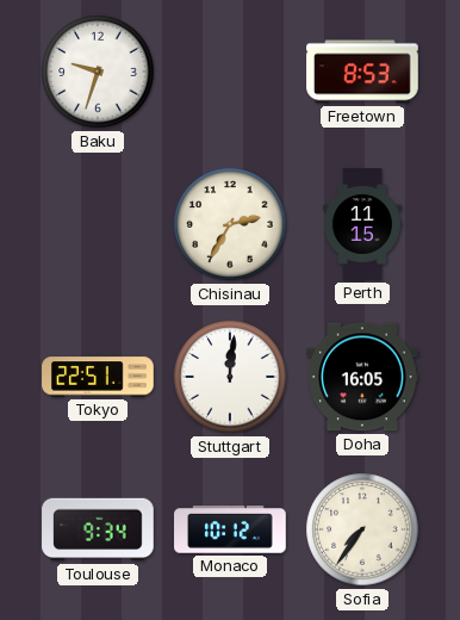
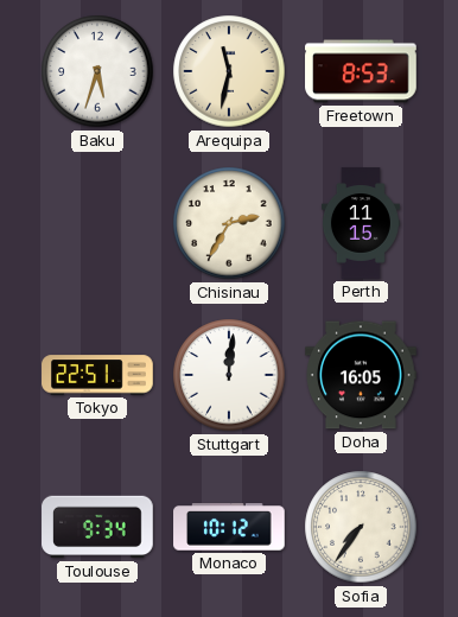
Baku: 9:33 -> 5:33
Arequipa: none -> 11:32
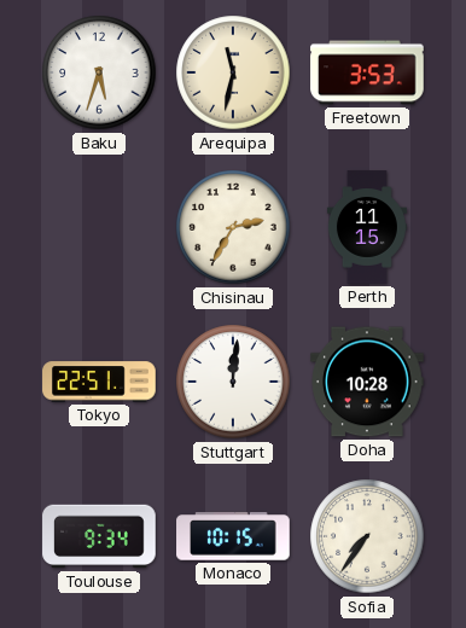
Freetown: 8:53 -> 3:53
Doha: 16:05 -> 10:28
Monaco: 10:12 -> 10:15
